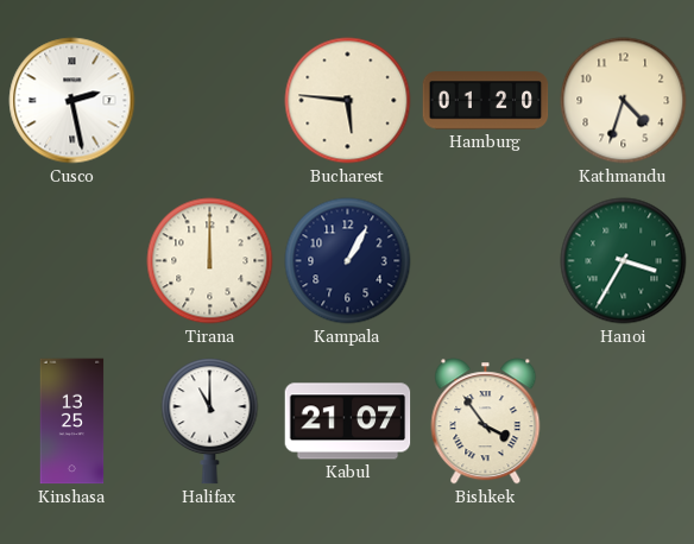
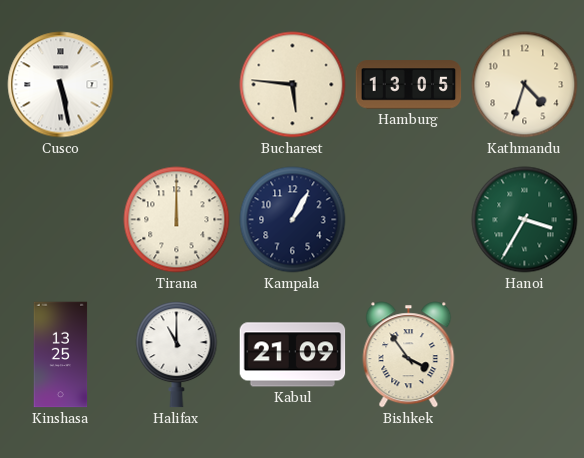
Cusco: 2:28 -> 5:28
Hamburg: 01:20 -> 13:05
Kabul: 21:07 -> 21:09
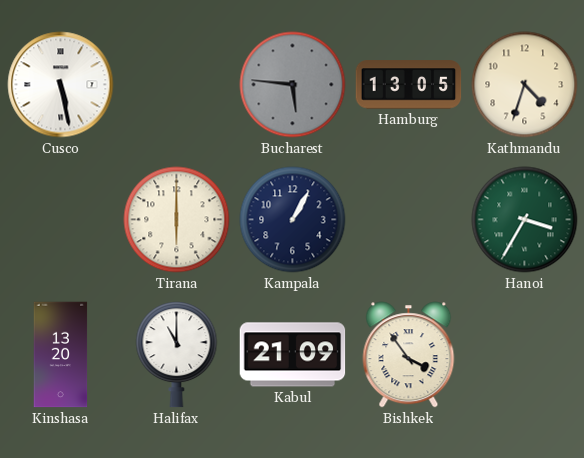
Bucharest dial: cream -> grey
Tirana: 12:00 -> 6:00
Kinshasa: 13:25 -> 13:20
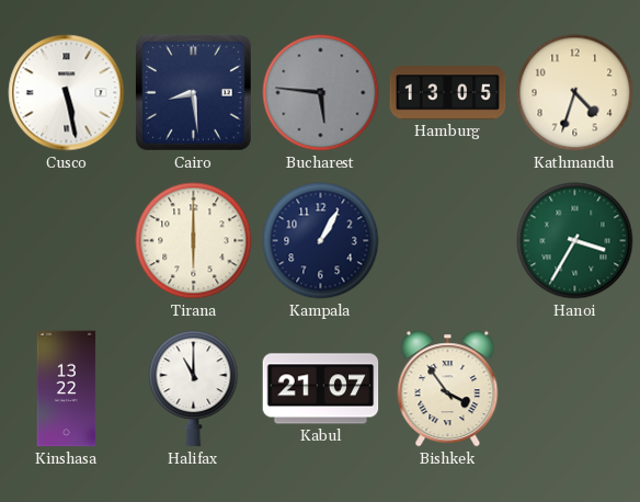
Cairo: none -> 8:29
Kinshasa: 13:20 -> 13:22
Kabul: 21:09 -> 21:07
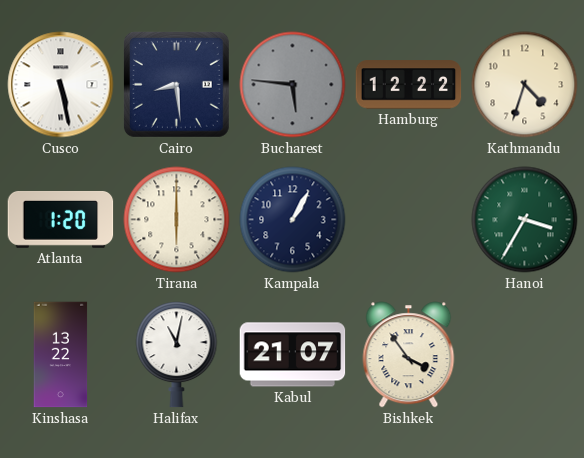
Hamburg: 13:05 -> 12:22
Atlanta: none -> 1:20
Halifax: 11:00 -> 11:02
